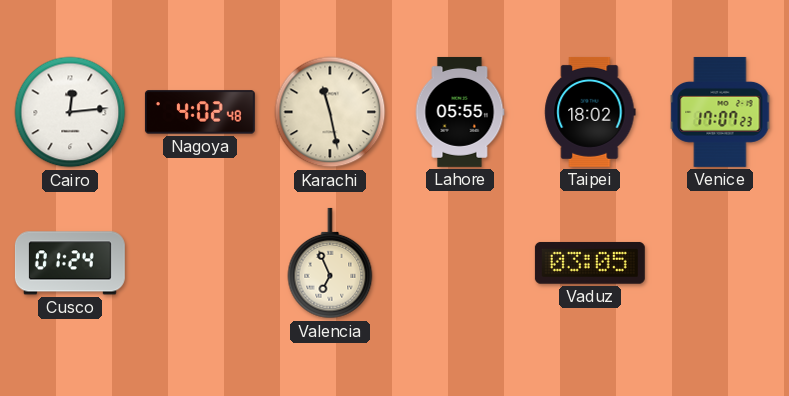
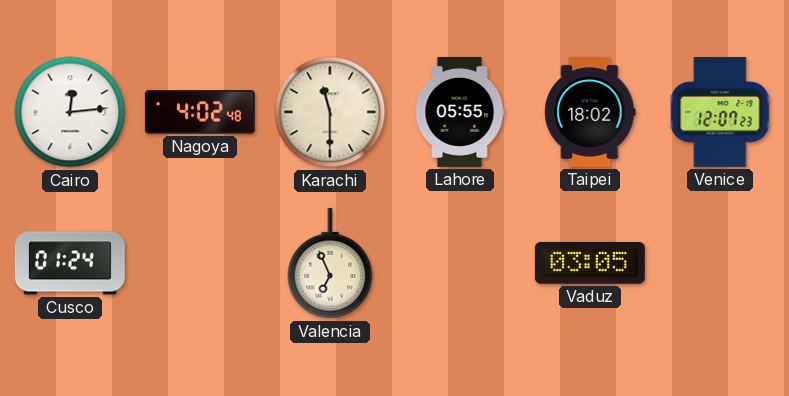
Karachi: 11:28 -> 11:30
Venice: 17:07 -> 12:07
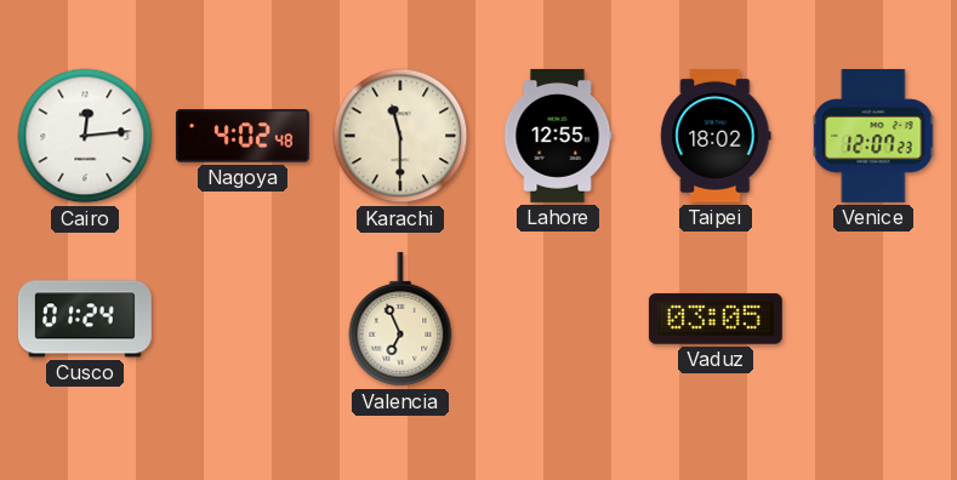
Lahore: 05:55 -> 12:55
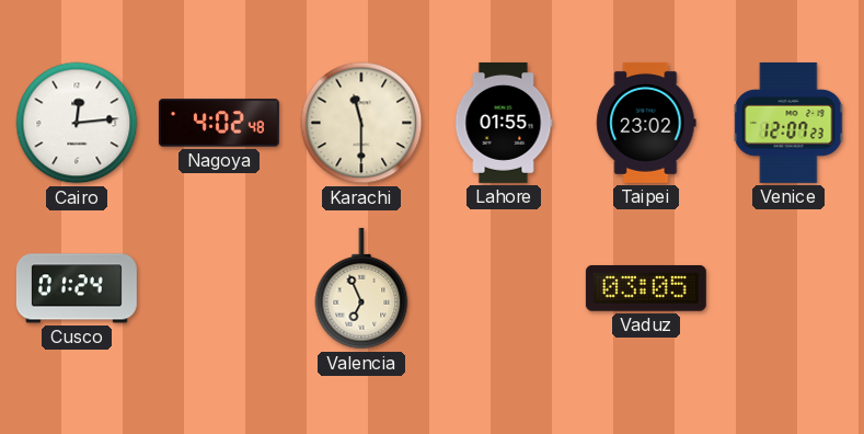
Lahore: 12:55 -> 01:55
Taipei: 18:02 -> 23:02
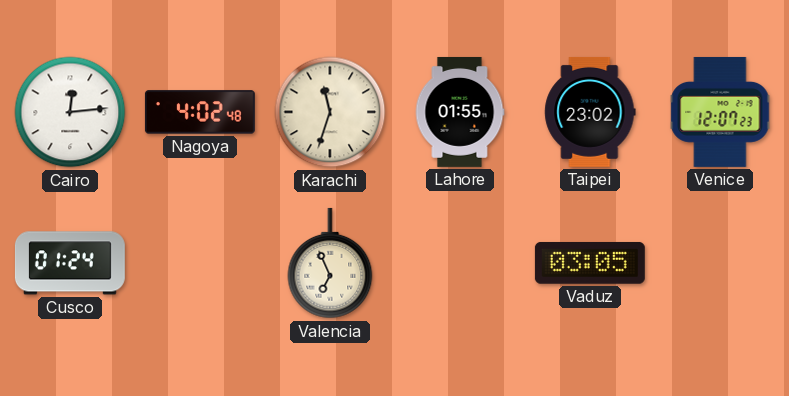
Karachi: 11:30 -> 11:33
